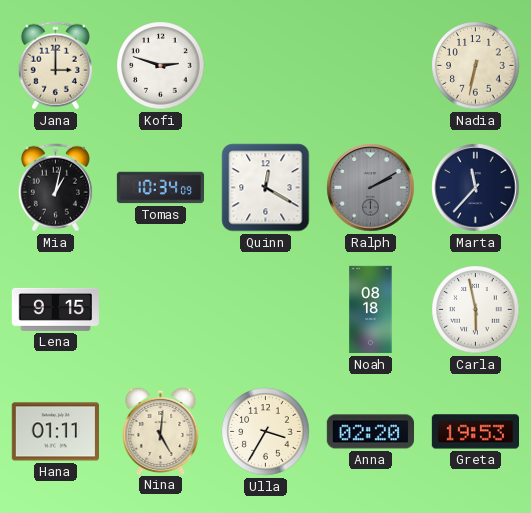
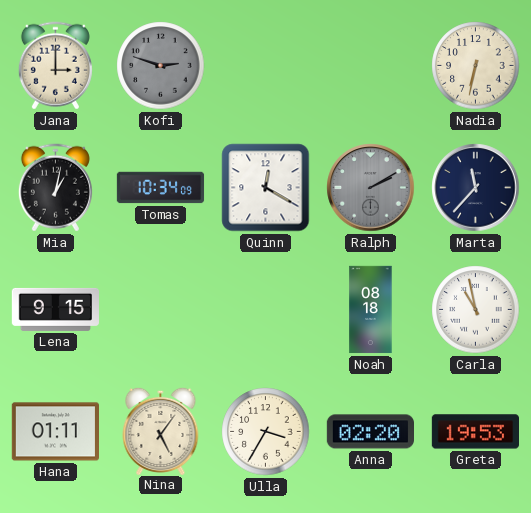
Kofi dial: white -> grey
Carla: 5:58 -> 10:58
Nina: 5:01 -> 5:06
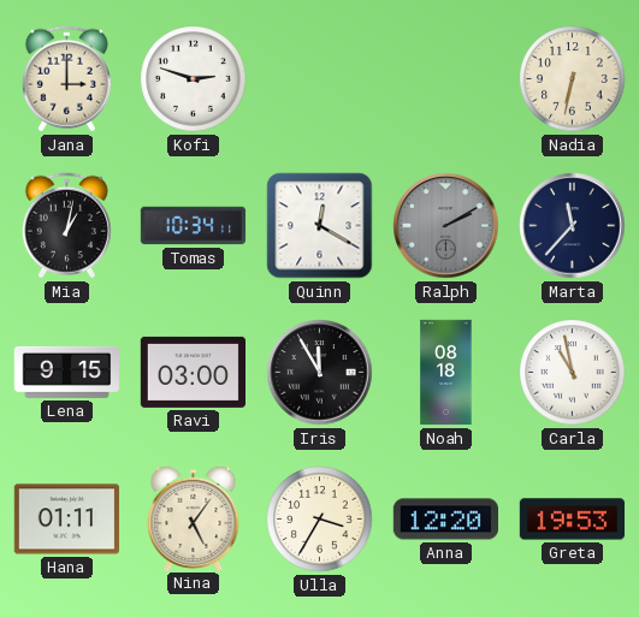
Kofi dial: grey -> white
Tomas: 10:34:09 -> 10:34:11
Ravi: none -> 03:00
Iris: none -> 11:55
Anna: 02:20 -> 12:20
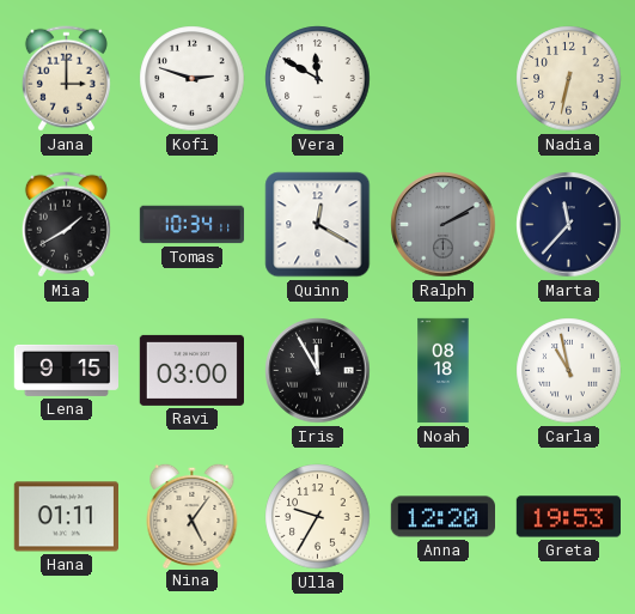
Vera: none -> 11:50
Mia: 1:02 -> 1:40
Ulla: 3:35 -> 9:35
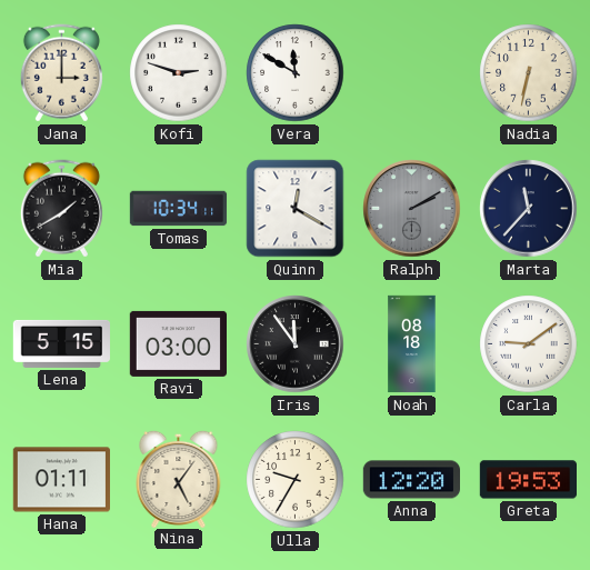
Lena: 9:15 -> 5:15
Iris: 11:55 -> 11:54
Carla: 10:58 -> 9:09
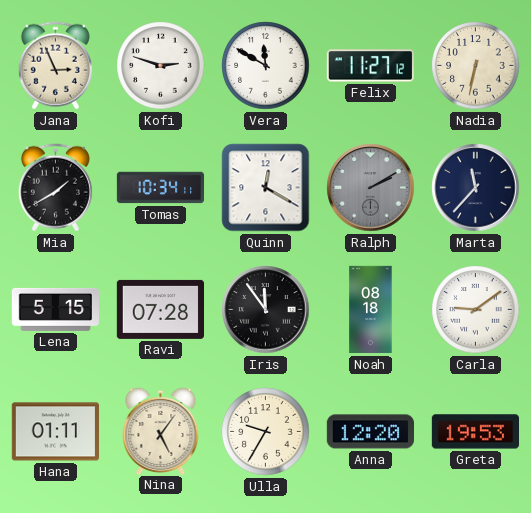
Jana: 3:00 -> 2:56
Felix: none -> 11:27
Ravi: 03:00 -> 07:28
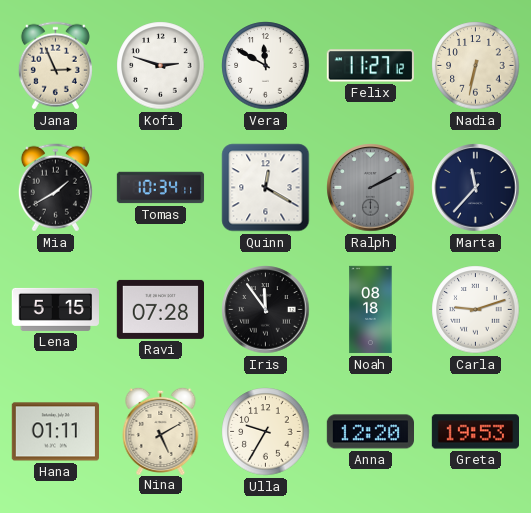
Carla: 9:09 -> 9:12
Nina: 5:06 -> 5:10
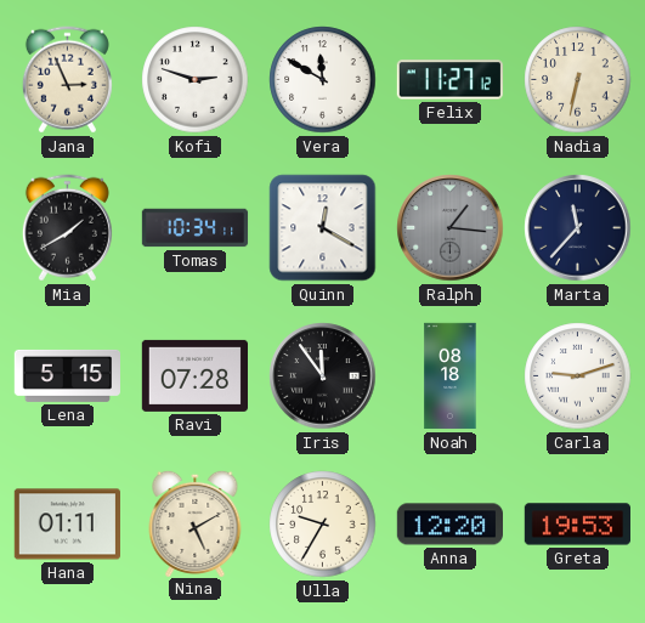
Ralph: 2:10 -> 1:16
